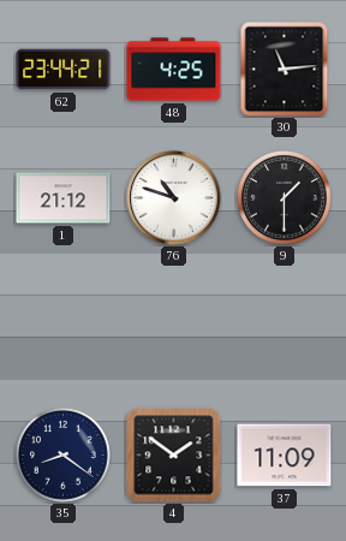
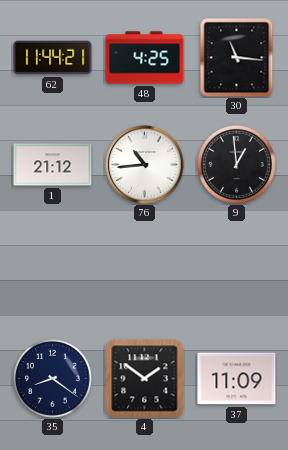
62: 23:44 -> 11:44
30: 11:14 -> 11:16
76: 10:48 -> 10:44
9: 1:30 -> 12:59
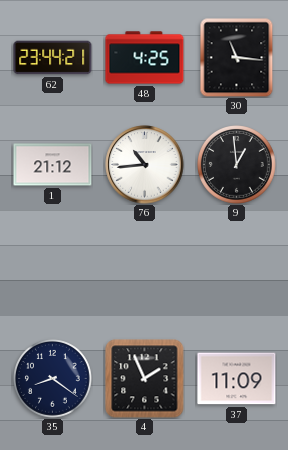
62: 11:44 -> 23:44
4: 1:51 -> 1:56
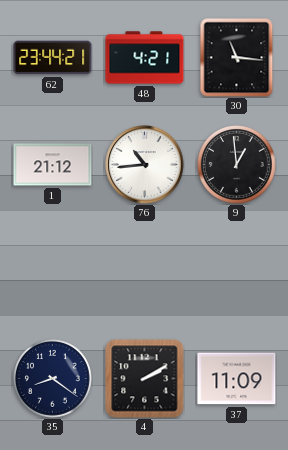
48: 4:25 -> 4:21
4: 1:56 -> 2:10
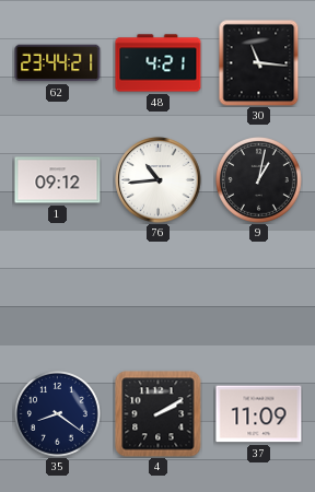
1: 21:12 -> 09:12
9: 12:59 -> 1:02
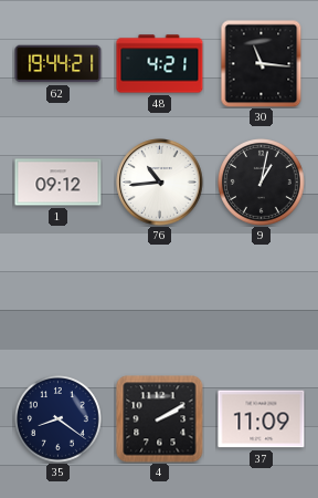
62: 23:44 -> 19:44
